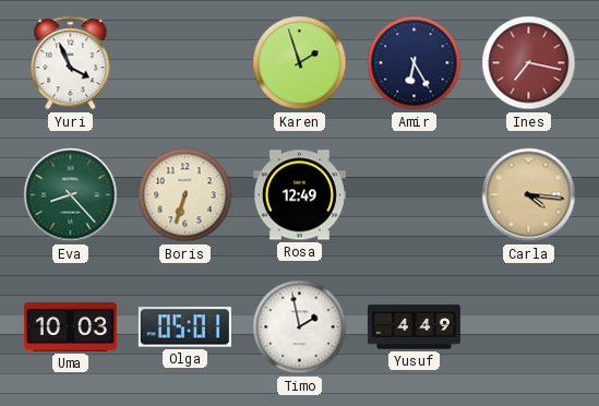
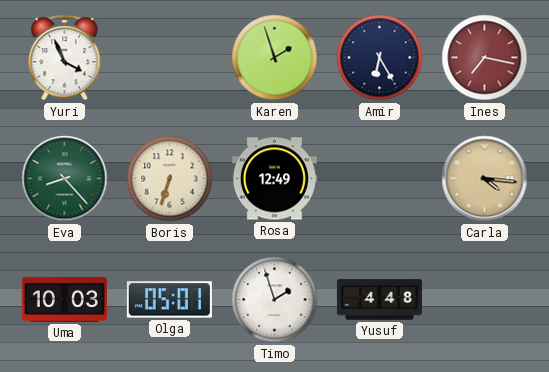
Timo: 1:58 -> 1:57
Yusuf: 4:49 -> 4:48
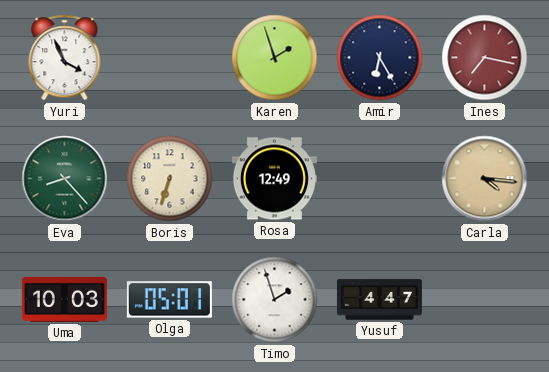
Yusuf: 4:48 -> 4:47
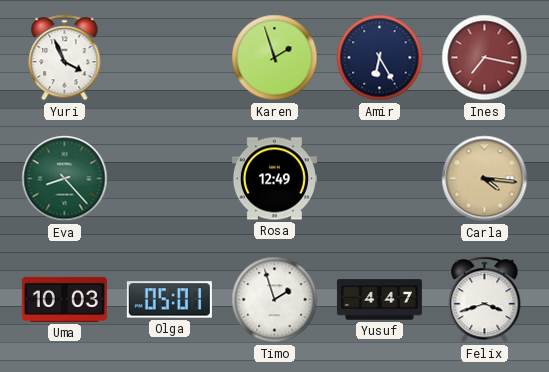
Boris: 6:33 -> none
Felix: none -> 3:42
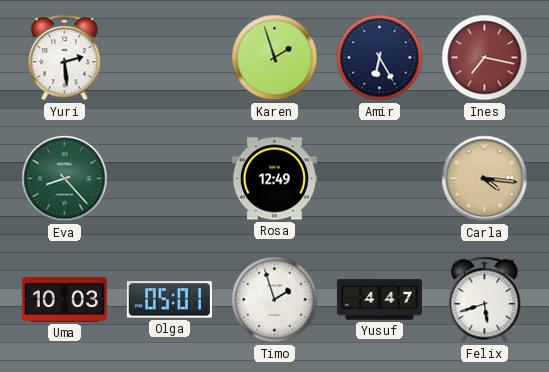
Yuri: 3:56 -> 2:29
Felix: 3:42 -> 5:42
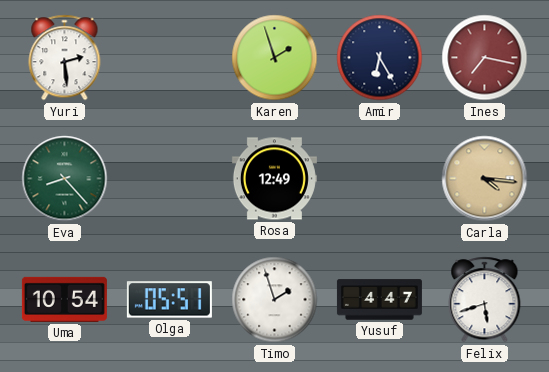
Uma: 10:03 -> 10:54
Olga: 05:01 -> 05:51
